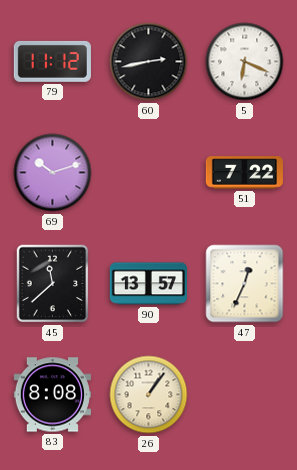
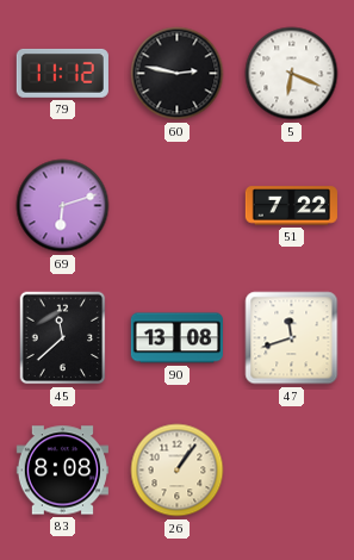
60: 2:43 -> 2:47
69: 10:12 -> 6:12
90: 13:57 -> 13:08
47: 12:34 -> 11:42
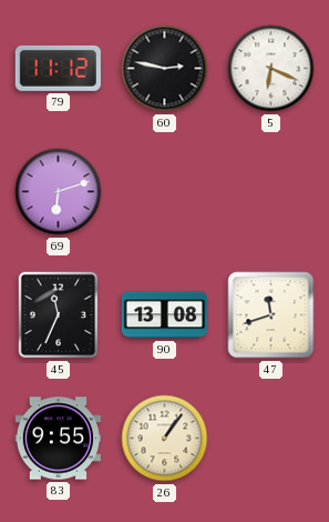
51: 7:22 -> none
45: 11:38 -> 11:34
83: 8:08 -> 9:55
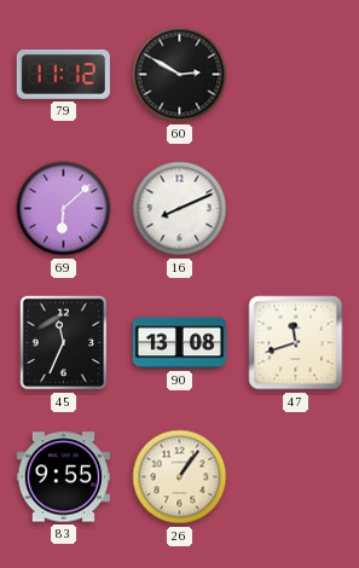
60: 2:47 -> 2:50
5: 6:19 -> none
69: 6:12 -> 6:08
16: none -> 8:11
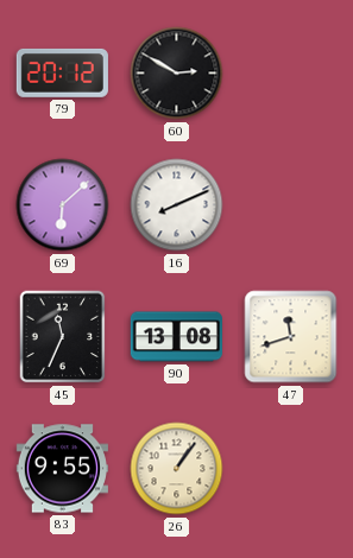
79: 11:12 -> 20:12
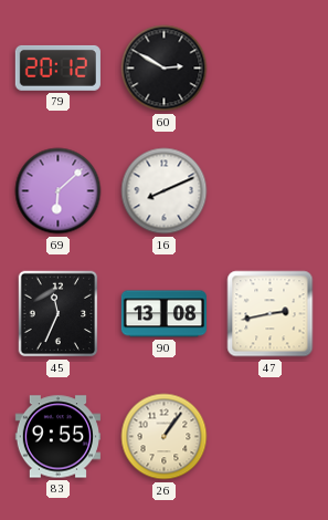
47: 11:42 -> 2:43
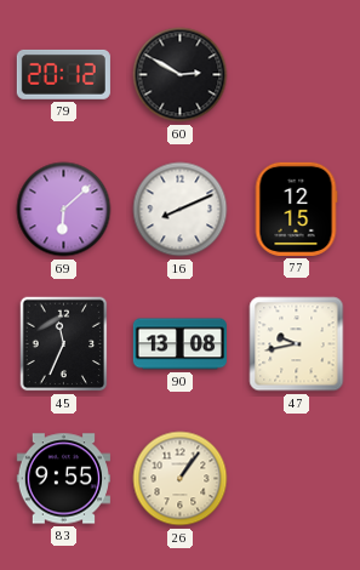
77: none -> 12:15
47: 2:43 -> 9:43
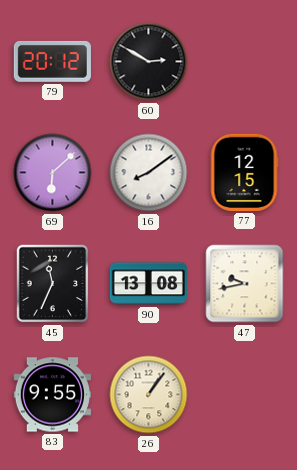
16: 8:11 -> 8:09
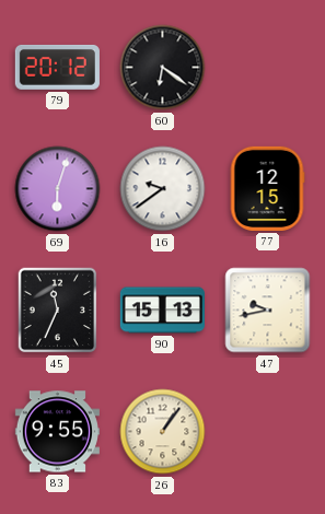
60: 2:50 -> 6:21
69: 6:08 -> 6:03
16: 8:09 -> 9:39
90: 13:08 -> 15:13
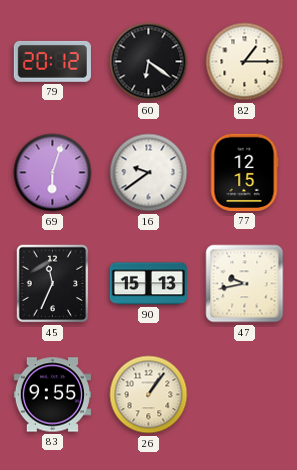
82: none -> 1:15
